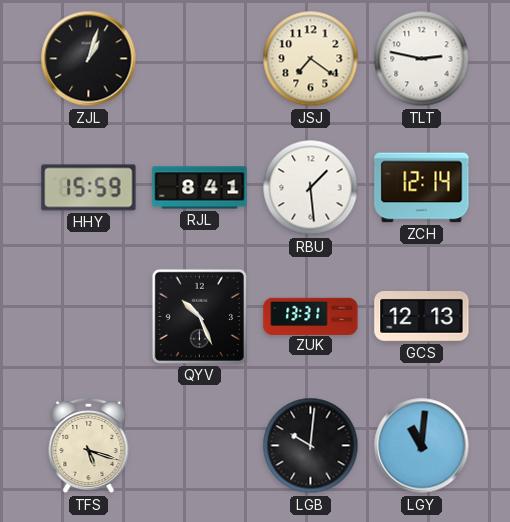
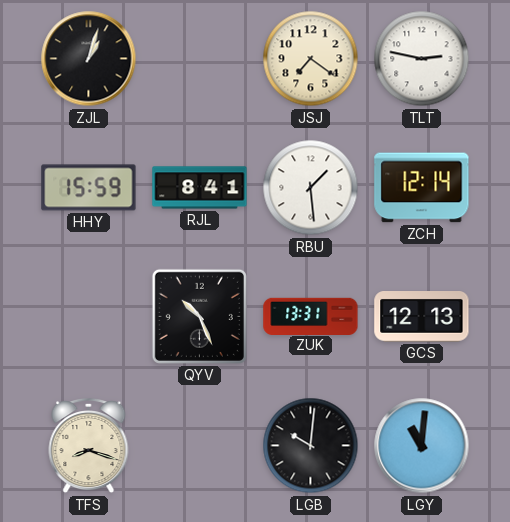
TFS: 5:18 -> 8:18
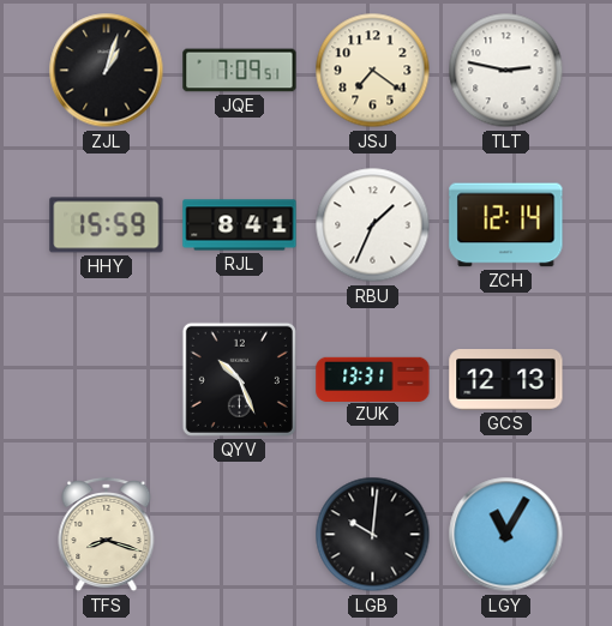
JQE: none -> 7:09
RBU: 1:29 -> 1:34
LGY: 11:01 -> 11:05
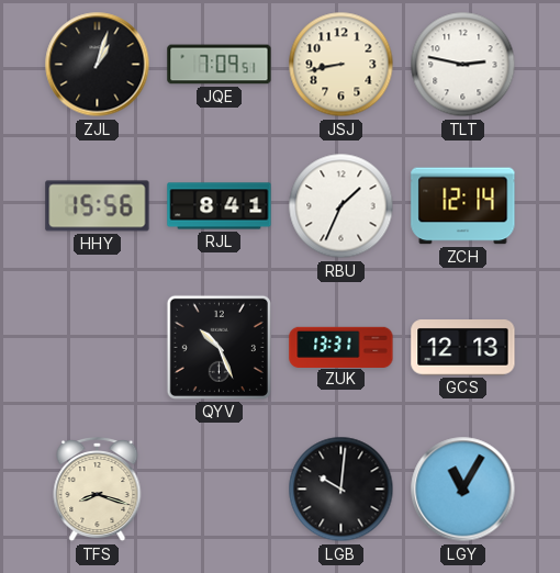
JSJ: 7:21 -> 8:43
HHY: 15:59 -> 15:56
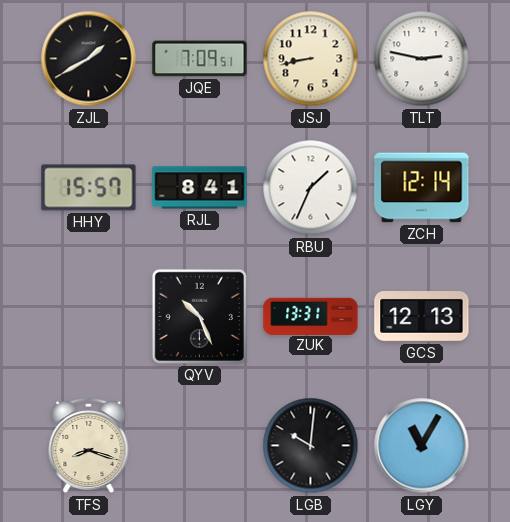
ZJL: 1:03 -> 1:40
HHY: 15:56 -> 15:57
